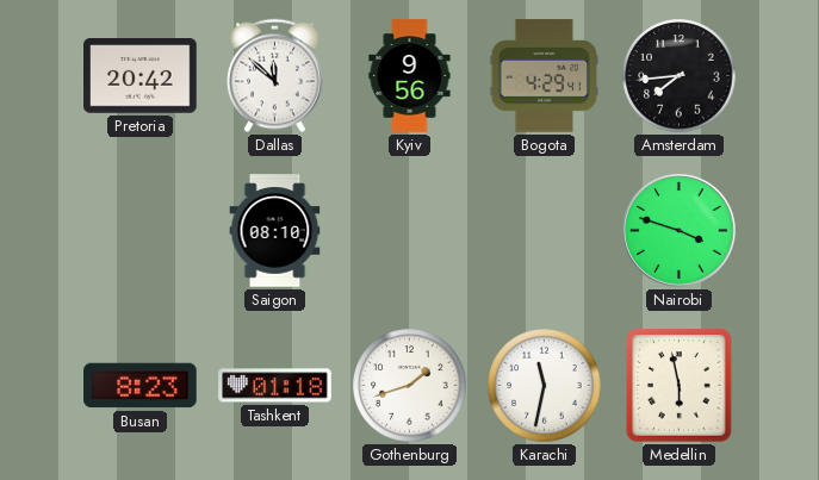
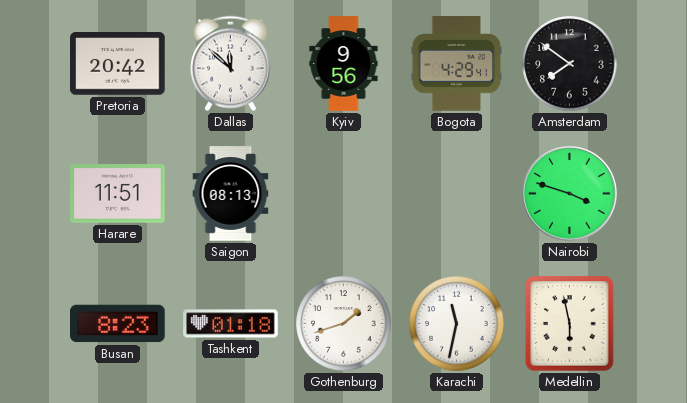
Amsterdam: 7:44 -> 7:51
Harare: none -> 11:51
Saigon: 08:10 -> 08:13
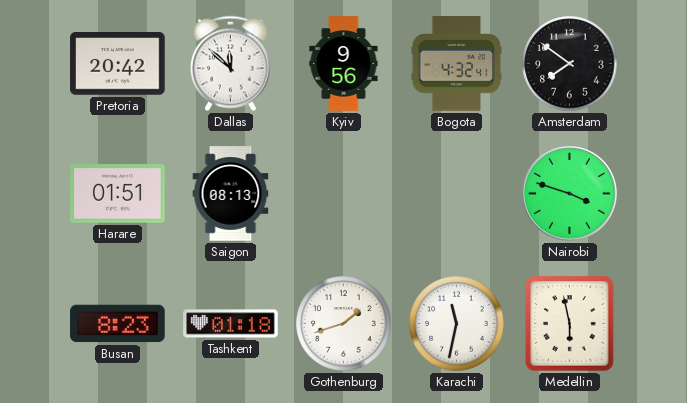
Bogota: 4:29 -> 4:32
Harare: 11:51 -> 01:51
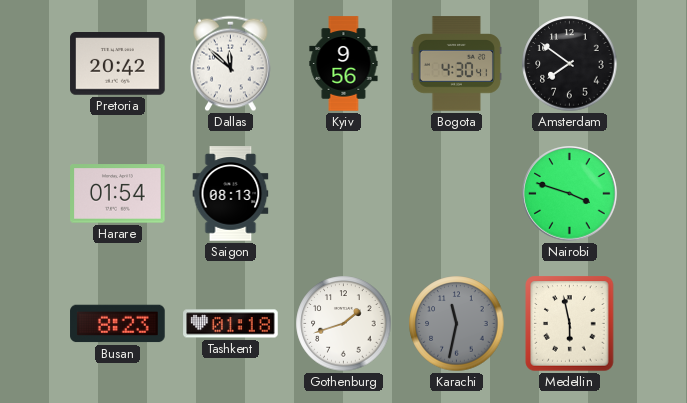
Bogota: 4:32 -> 4:30
Harare: 01:51 -> 01:54
Karachi dial: white -> grey
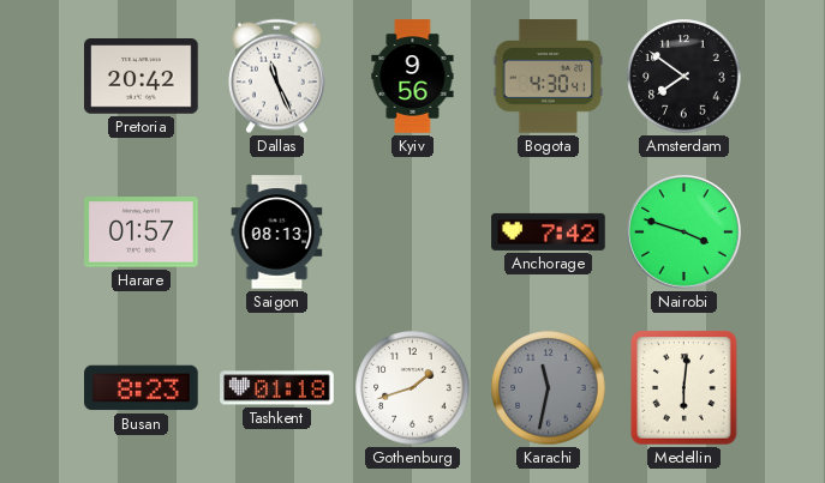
Dallas: 11:52 -> 11:26
Harare: 01:54 -> 01:57
Anchorage: none -> 7:42
Medellin: 5:58 -> 6:01
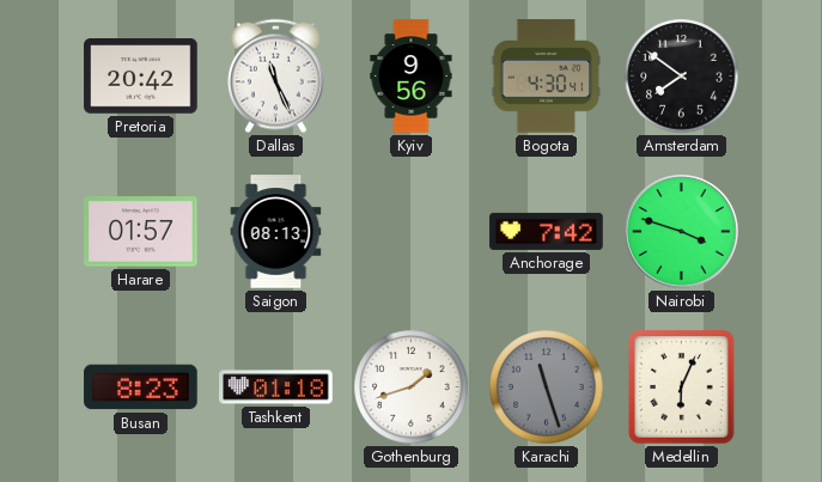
Karachi: 11:32 -> 11:27
Medellin: 6:01 -> 6:04
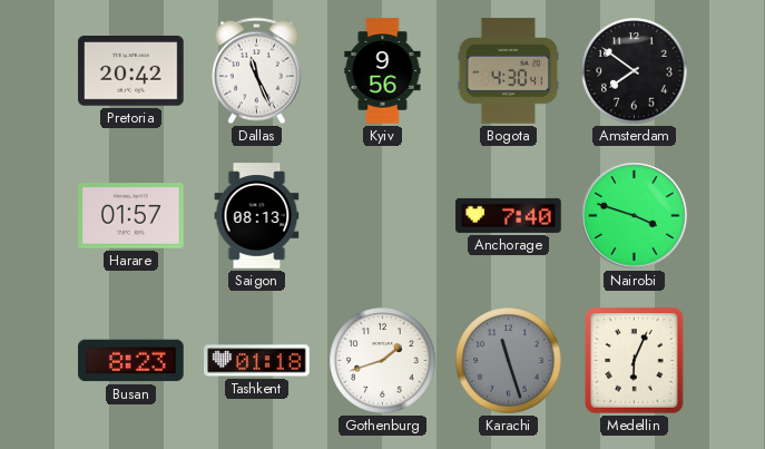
Anchorage: 7:42 -> 7:40
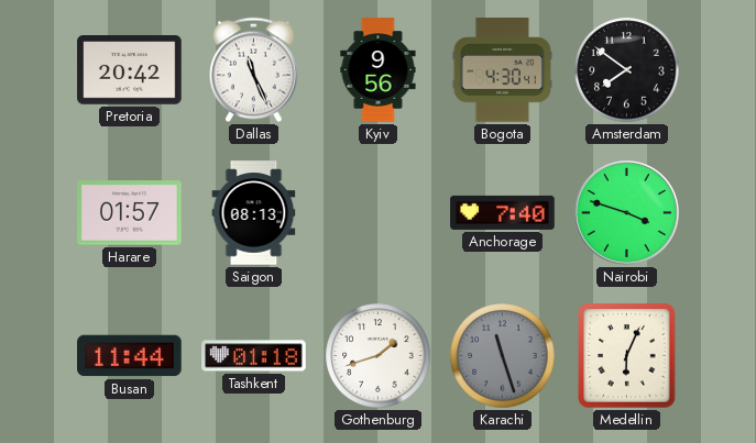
Busan: 8:23 -> 11:44
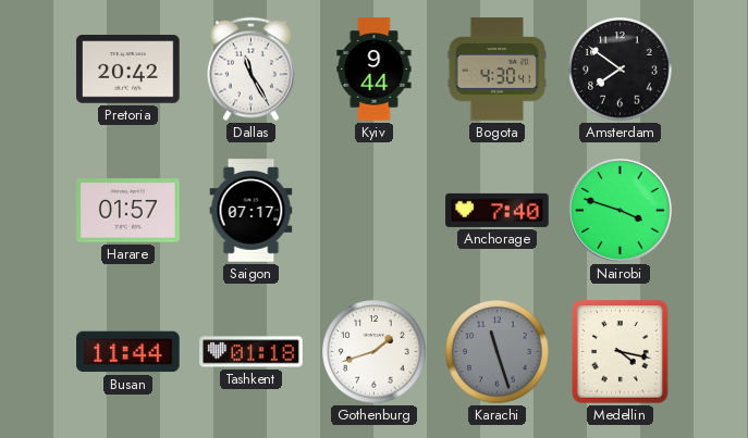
Dallas: 11:26 -> 11:25
Kyiv: 9:56 -> 9:44
Saigon: 08:13 -> 07:17
Medellin: 6:04 -> 4:17
